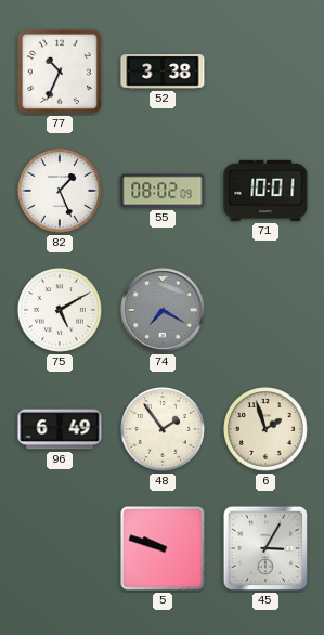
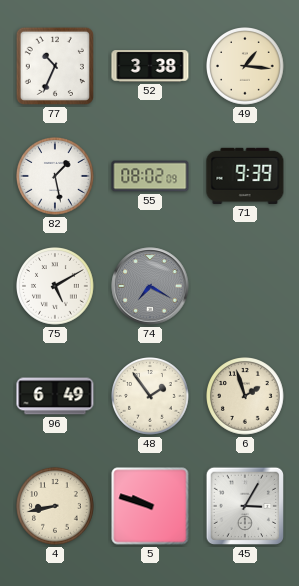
49: none -> 1:16
82: 1:26 -> 1:28
71: 10:01 -> 9:39
4: none -> 8:43
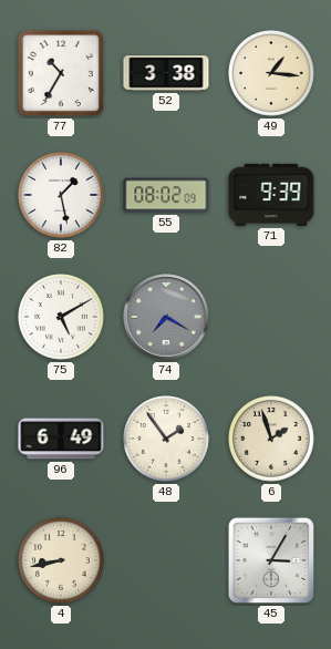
77: 10:34 -> 10:35
5: 9:48 -> none
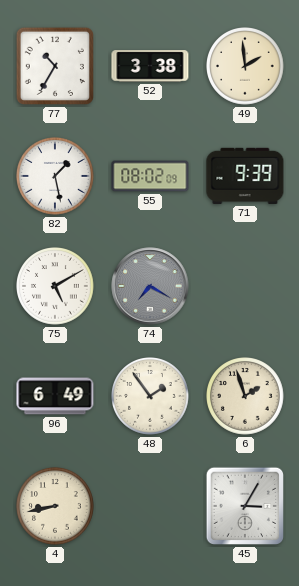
49: 1:16 -> 1:59
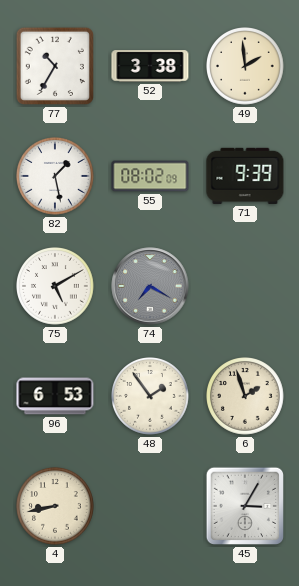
96: 6:49 -> 6:53
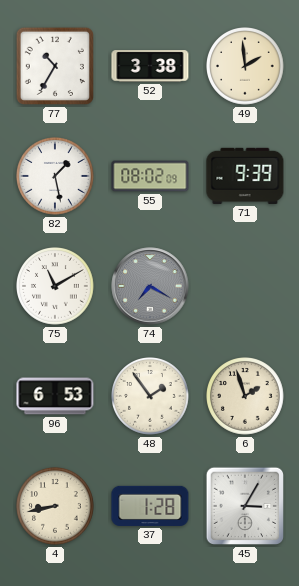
75: 5:10 -> 11:10
37: none -> 1:28
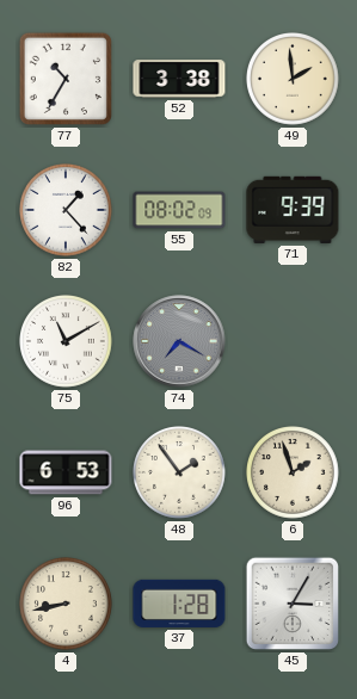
82: 1:28 -> 1:23
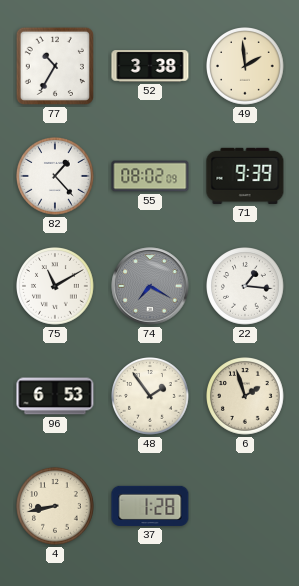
22: none -> 1:16
45: 3:05 -> none
